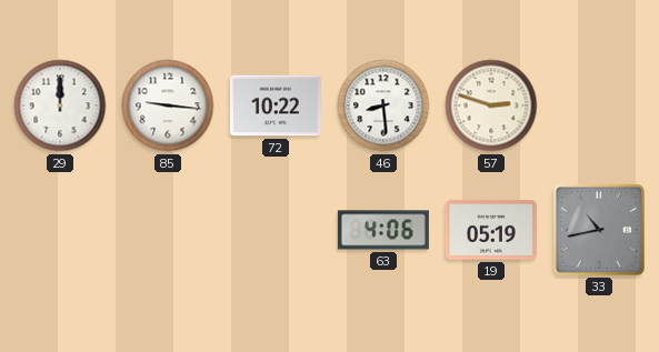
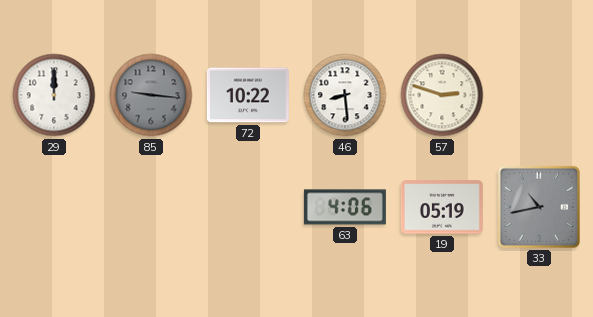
85 dial: white -> grey
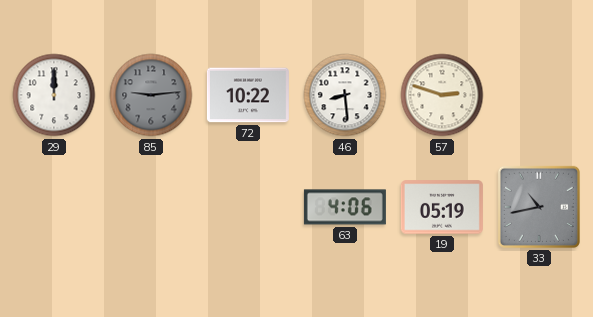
85: 9:16 -> 9:14
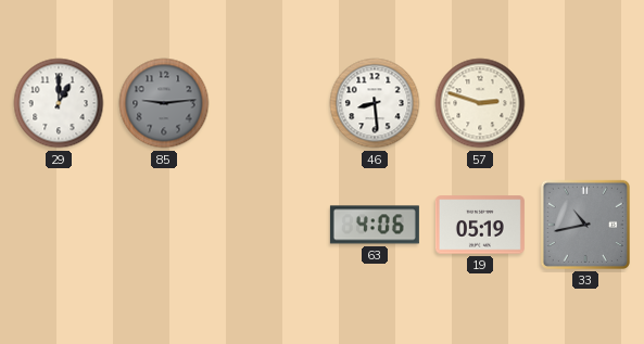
29: 12:00 -> 1:00
72: 10:22 -> none
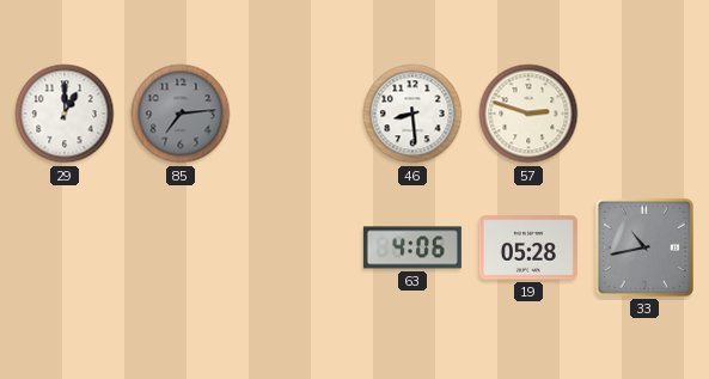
85: 9:14 -> 7:14
19: 05:19 -> 05:28
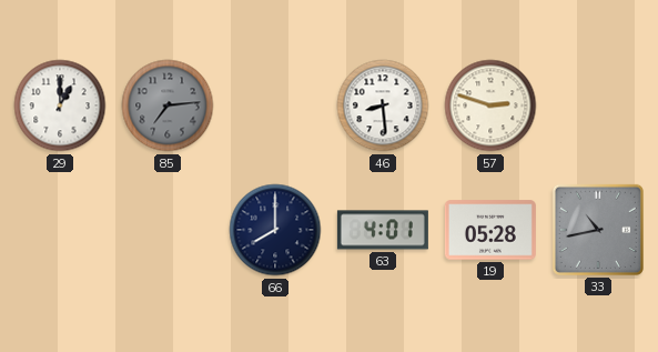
66: none -> 8:00
63: 4:06 -> 4:01
